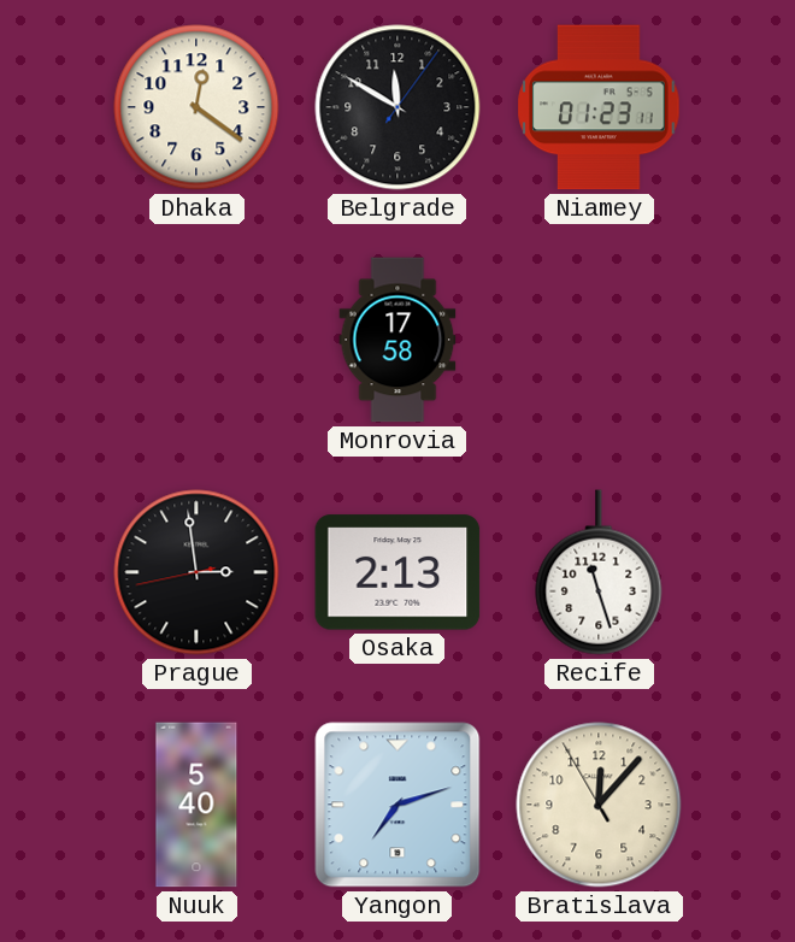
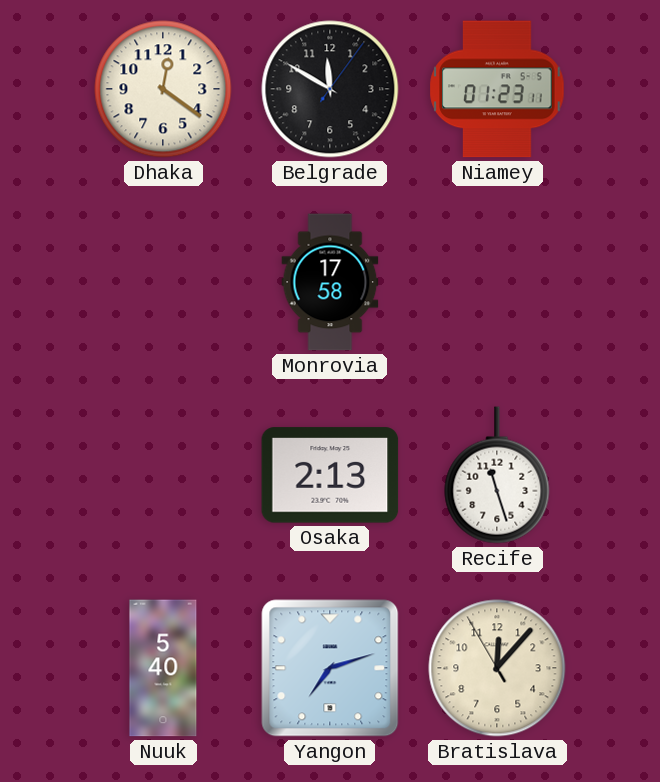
Prague: 2:58 -> none
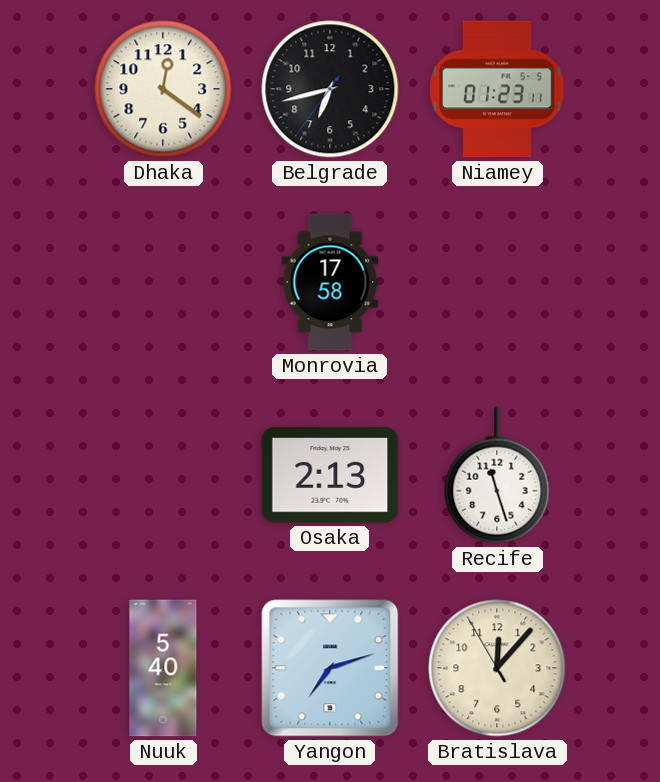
Belgrade: 11:50 -> 6:42
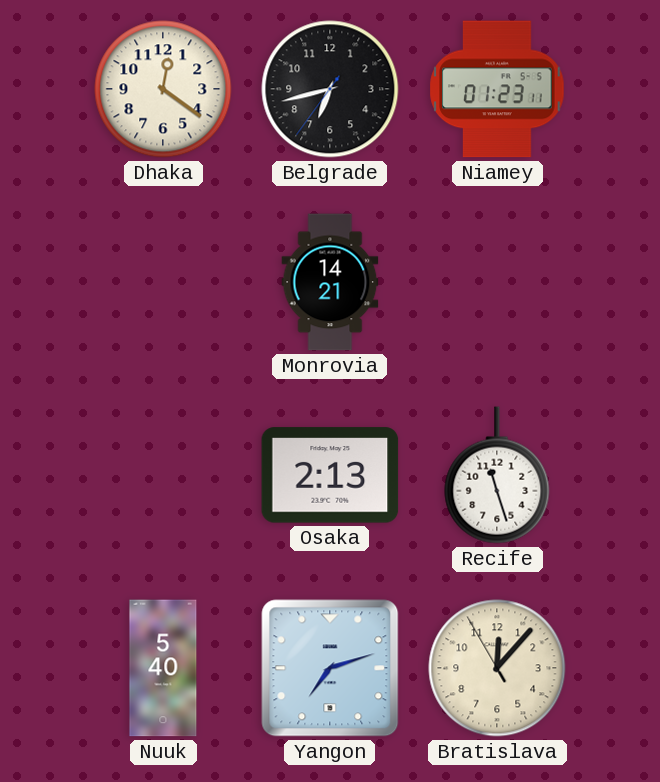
Monrovia: 17:58 -> 14:21
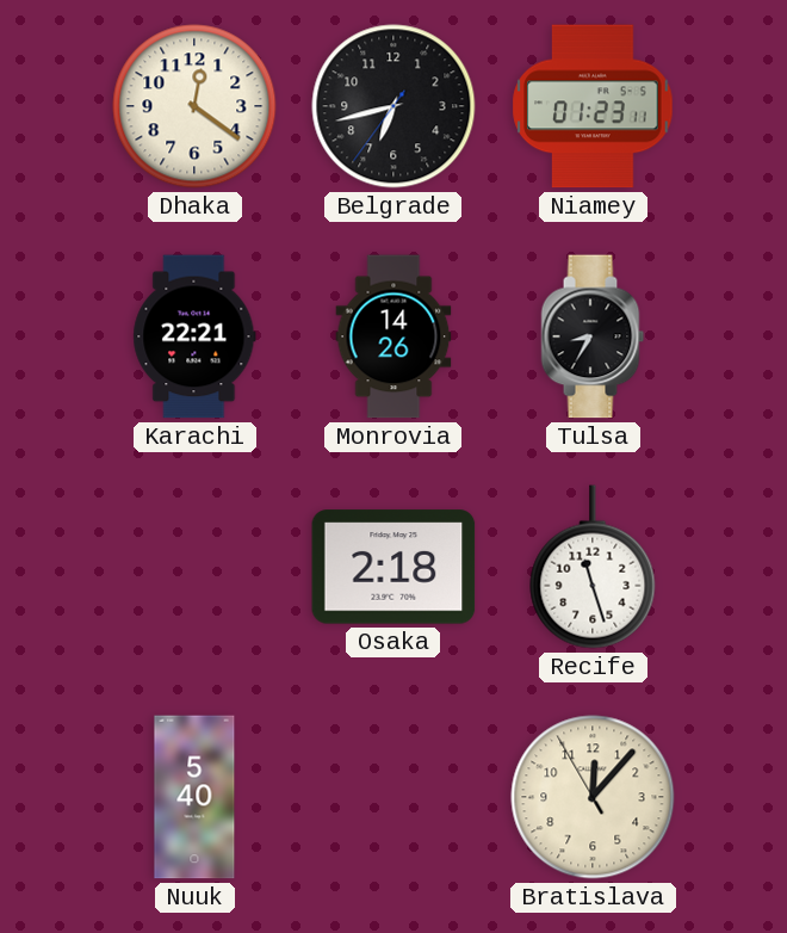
Karachi: none -> 22:21
Monrovia: 14:21 -> 14:26
Tulsa: none -> 8:35
Osaka: 2:13 -> 2:18
Yangon: 7:12 -> none
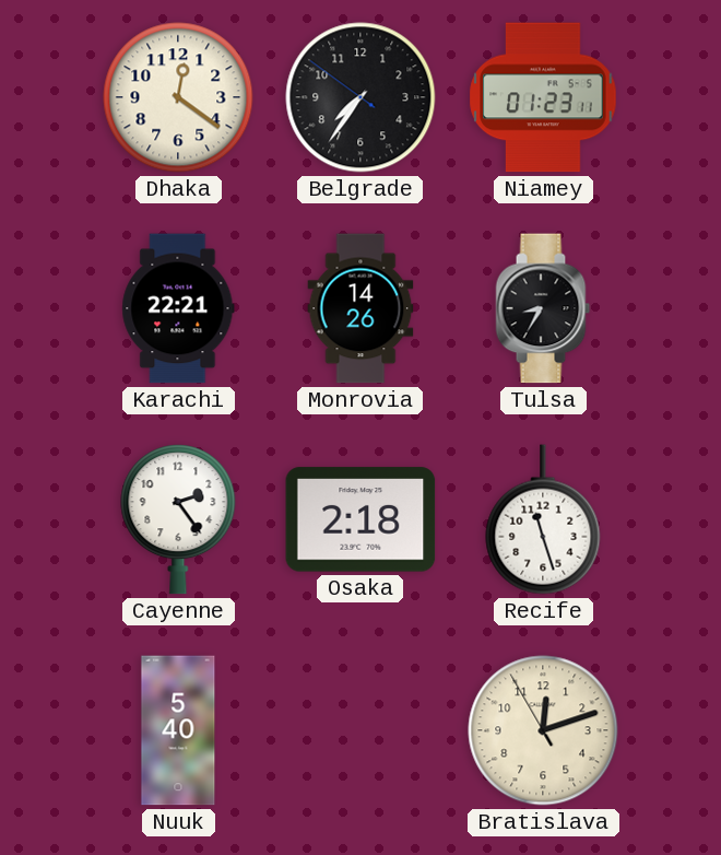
Belgrade: 6:42 -> 7:35
Cayenne: none -> 2:24
Bratislava: 12:06 -> 12:11
